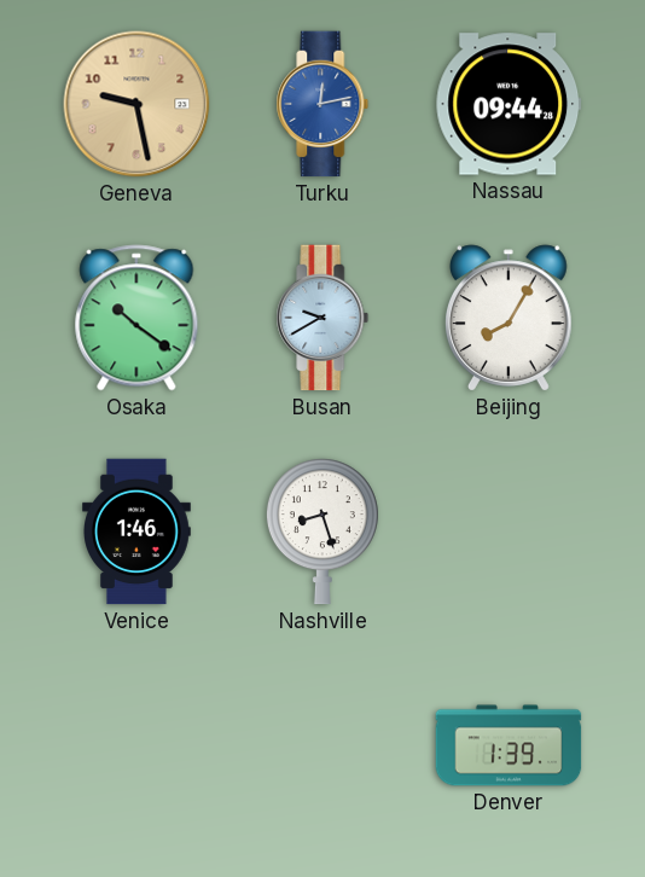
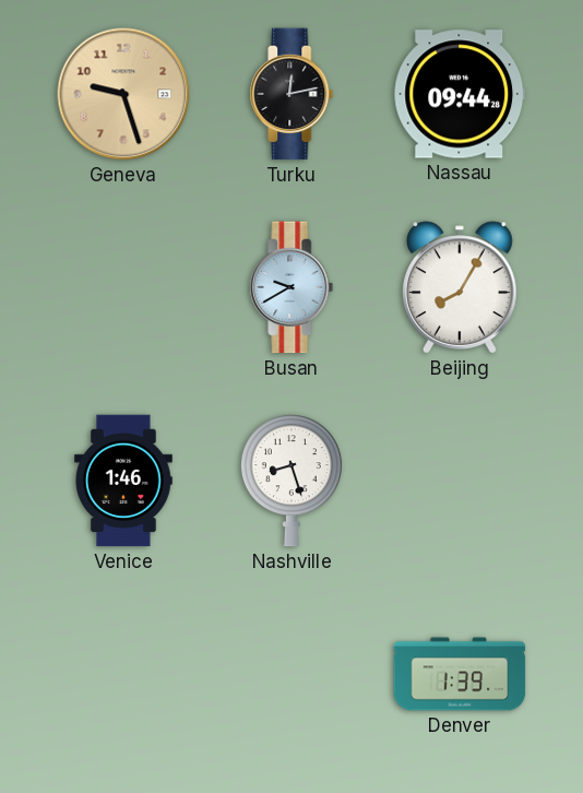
Geneva: 9:28 -> 9:27
Turku dial: blue -> black
Osaka: 10:21 -> none
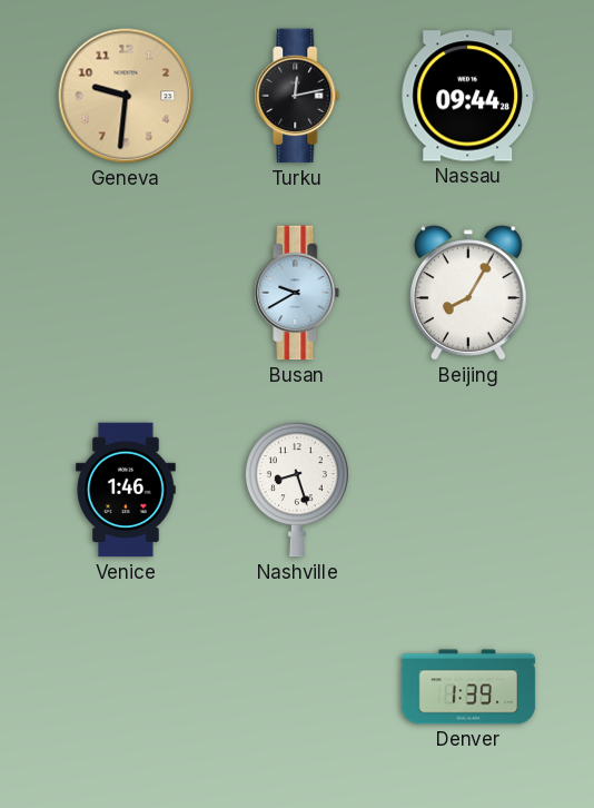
Geneva: 9:27 -> 9:31
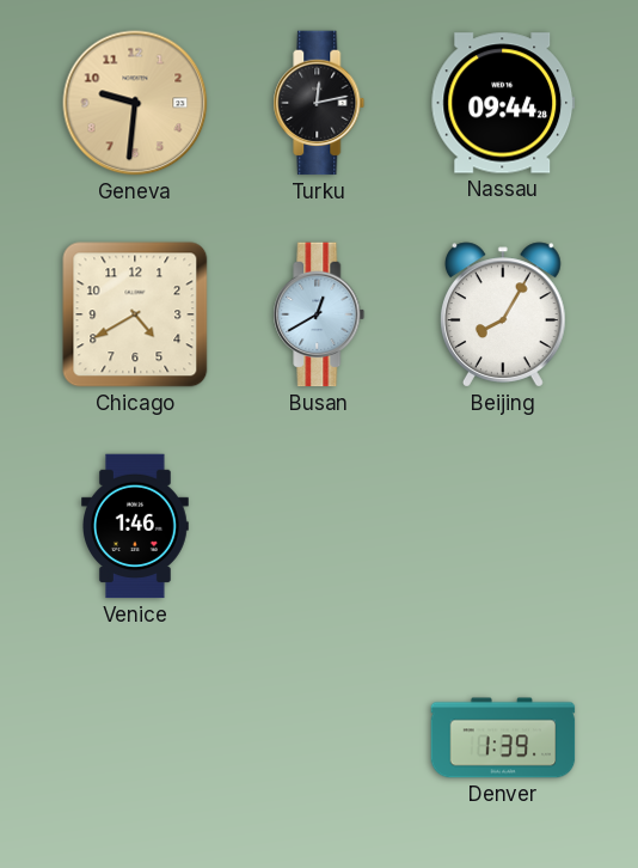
Chicago: none -> 4:40
Busan: 9:40 -> 12:40
Nashville: 8:27 -> none
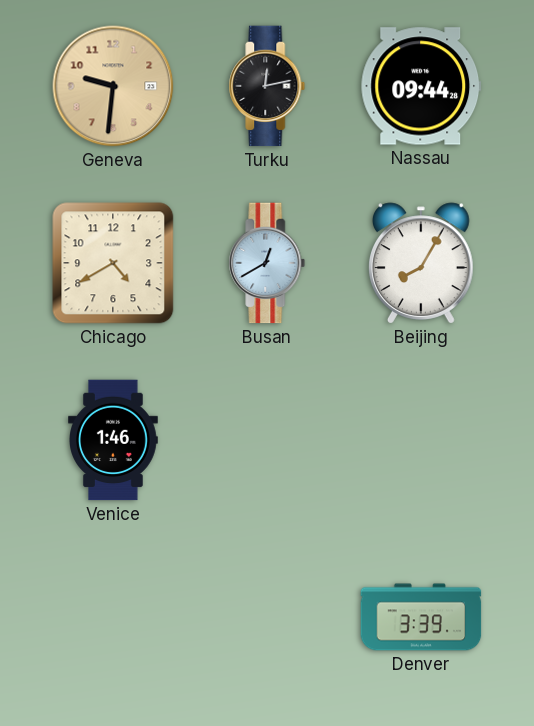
Denver: 1:39 -> 3:39
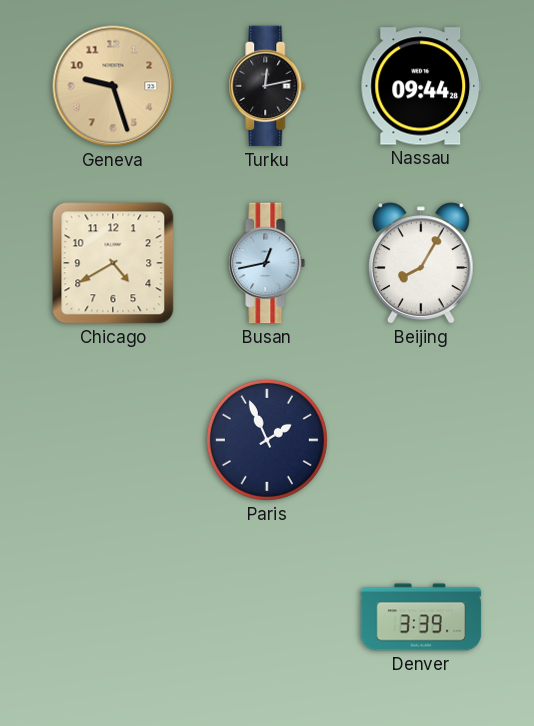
Geneva: 9:31 -> 9:27
Busan: 12:40 -> 12:43
Venice: 1:46 -> none
Paris: none -> 1:56
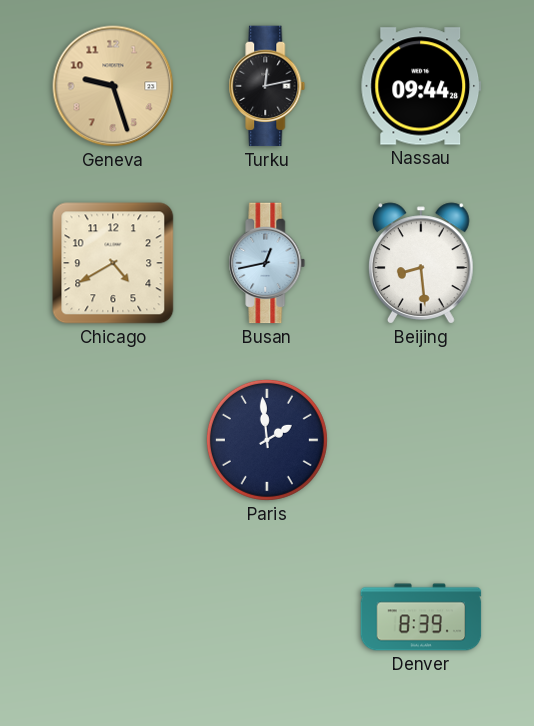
Beijing: 8:05 -> 8:29
Paris: 1:56 -> 1:59
Denver: 3:39 -> 8:39
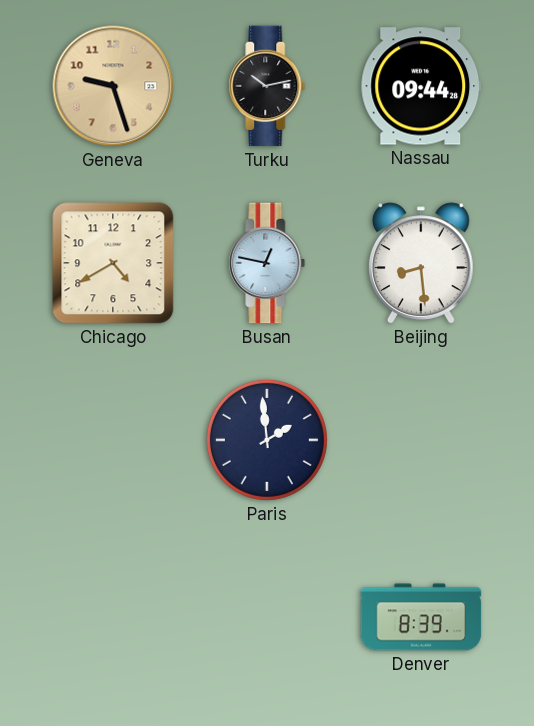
Turku: 12:13 -> 10:13
Busan: 12:43 -> 12:47
